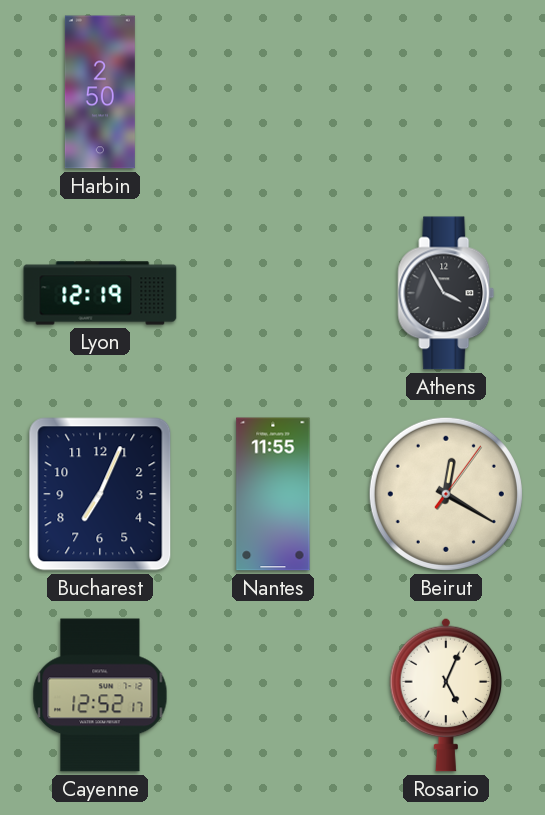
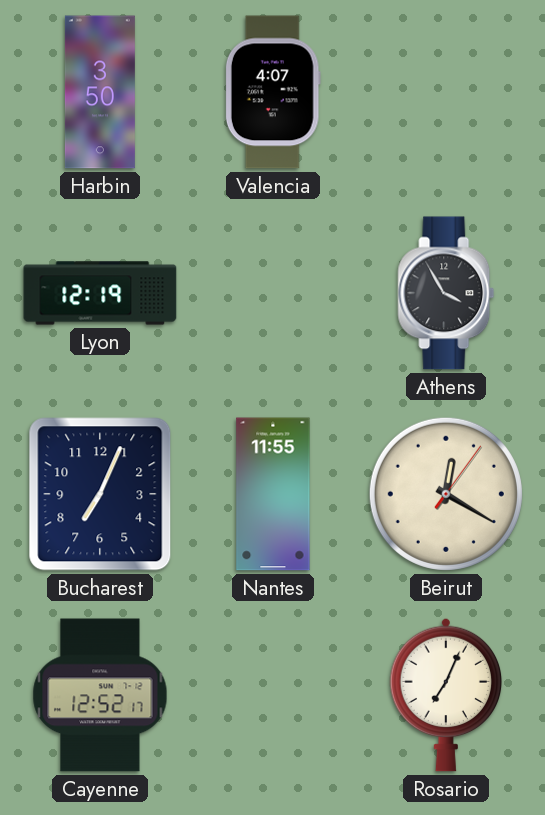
Harbin: 2:50 -> 3:50
Valencia: none -> 4:07
Rosario: 5:04 -> 7:04
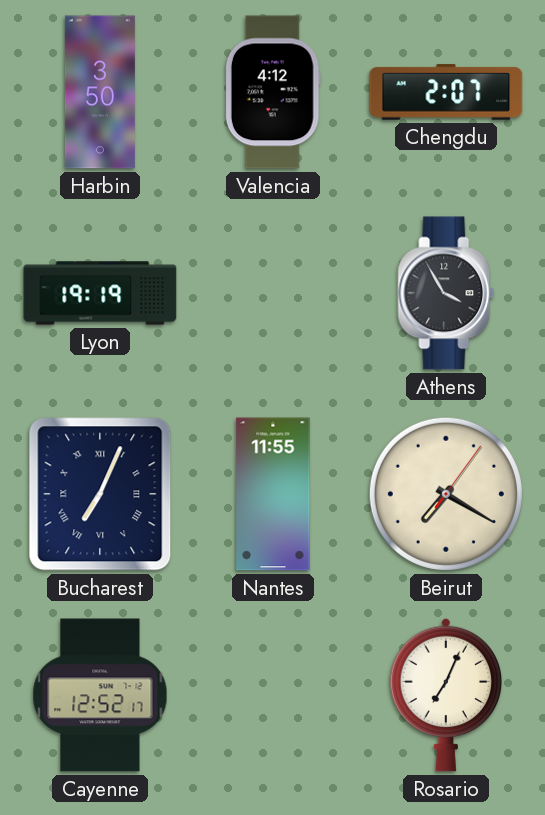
Valencia: 4:07 -> 4:12
Chengdu: none -> 2:07
Lyon: 12:19 -> 19:19
Bucharest numerals: Arabic -> Roman
Beirut: 12:20 -> 7:20
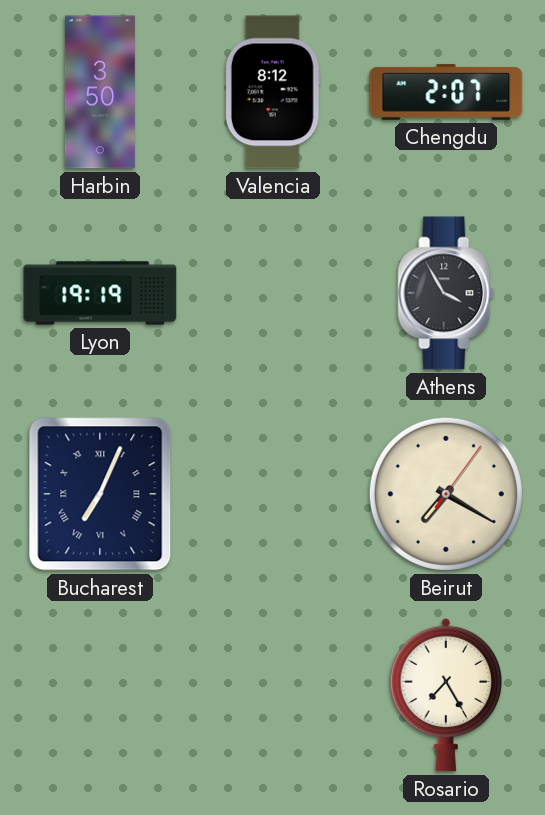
Valencia: 4:12 -> 8:12
Nantes: 11:55 -> none
Cayenne: 12:52 -> none
Rosario: 7:04 -> 7:25
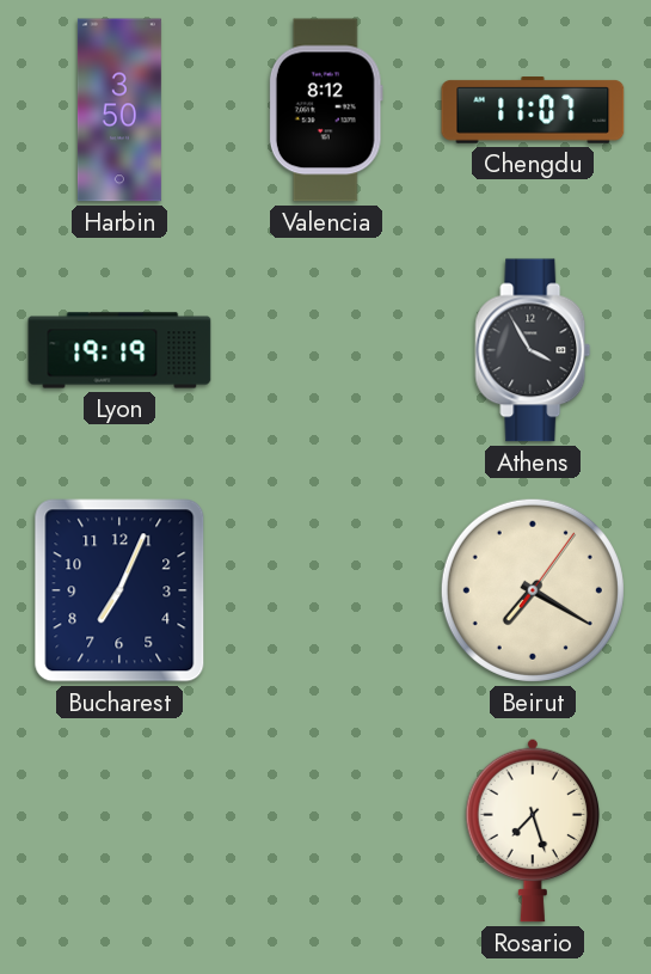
Chengdu: 2:07 -> 11:07
Bucharest numerals: Roman -> Arabic
Rosario: 7:25 -> 7:27
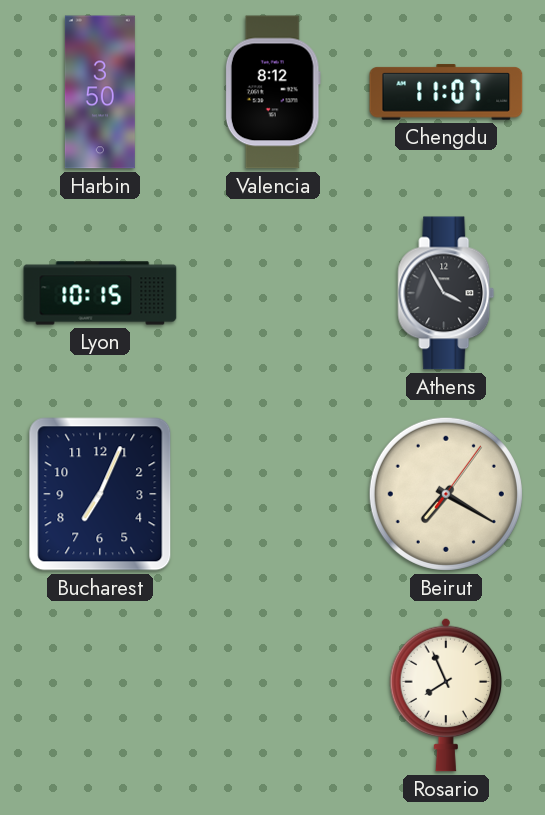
Lyon: 19:19 -> 10:15
Rosario: 7:27 -> 7:56
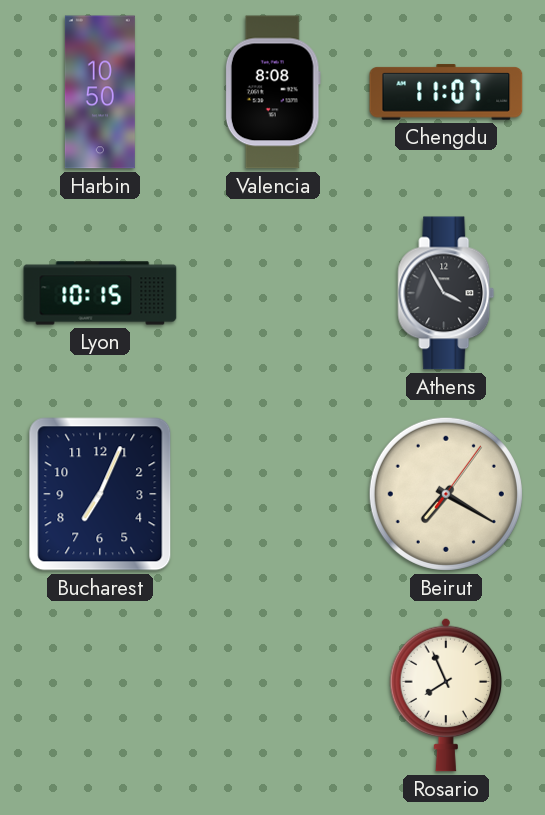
Harbin: 3:50 -> 10:50
Valencia: 8:12 -> 8:08
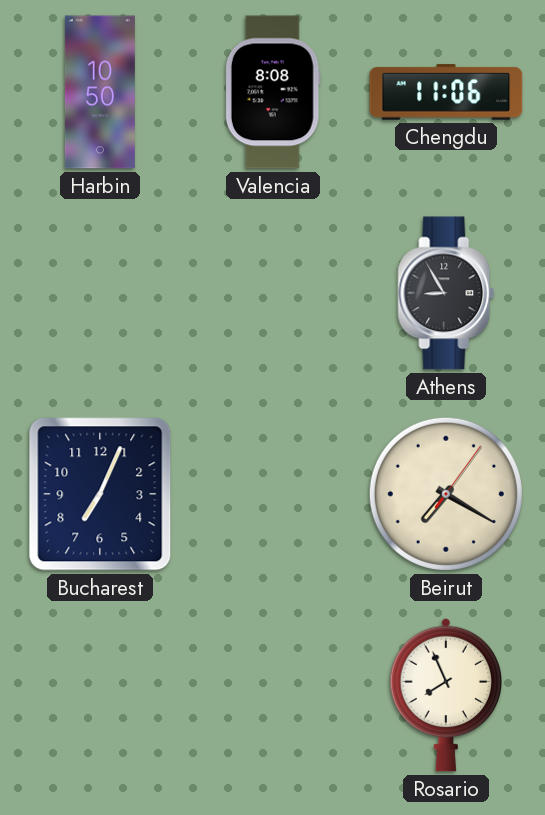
Chengdu: 11:07 -> 11:06
Lyon: 10:15 -> none
Athens: 3:55 -> 8:55
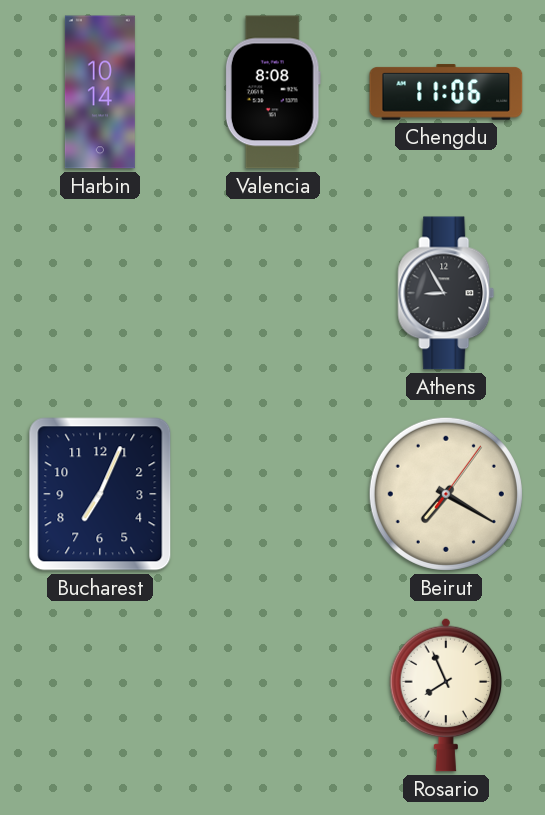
Harbin: 10:50 -> 10:14
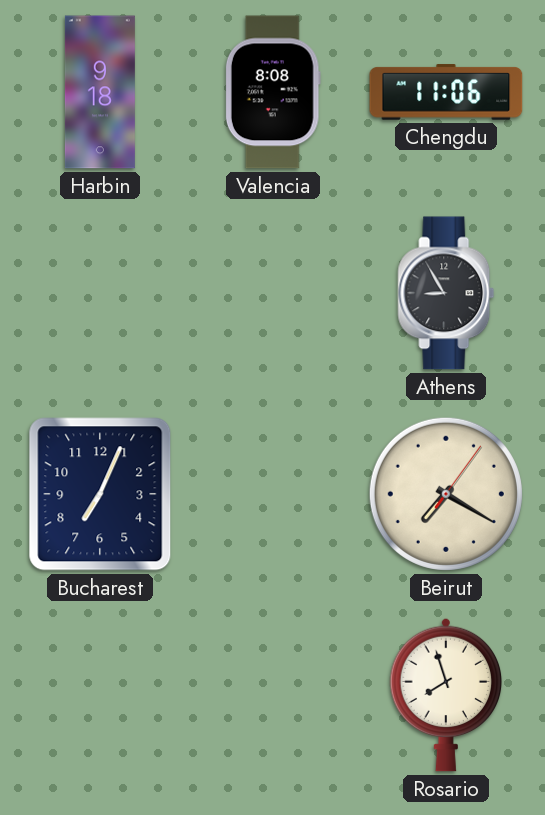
Harbin: 10:14 -> 9:18
Rosario: 7:56 -> 7:57
